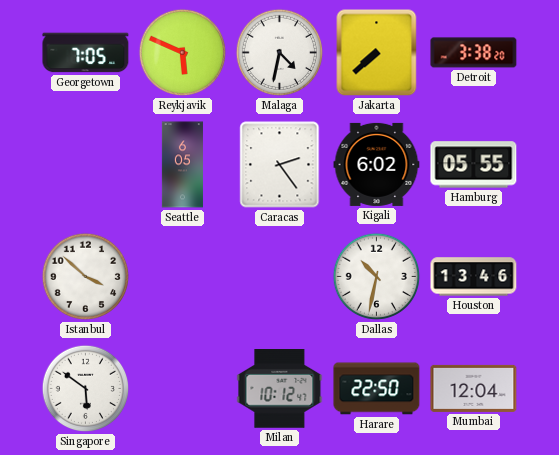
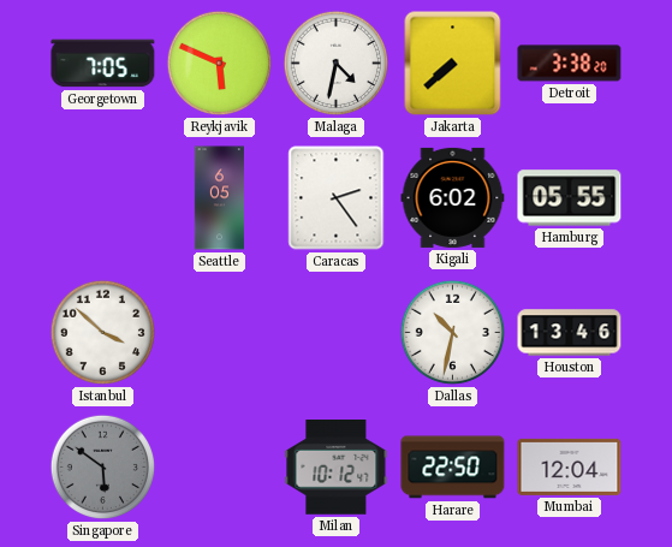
Singapore dial: white -> grey
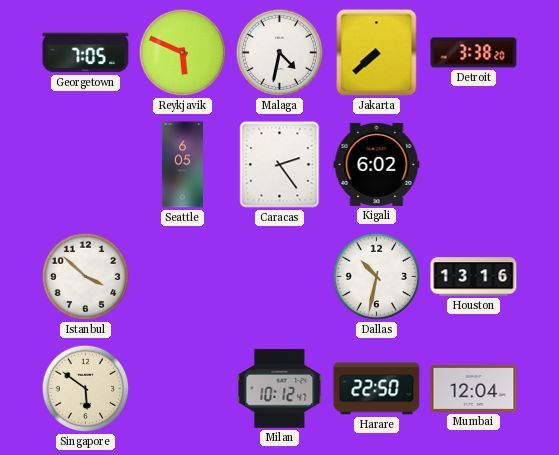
Hamburg: 05:55 -> none
Houston: 13:46 -> 13:16
Singapore dial: grey -> cream
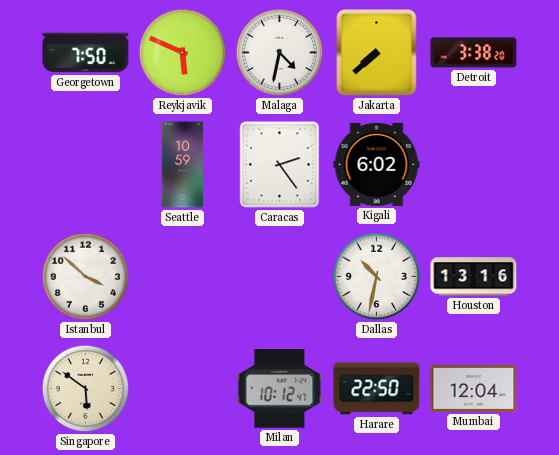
Georgetown: 7:05 -> 7:50
Seattle: 6:05 -> 10:59
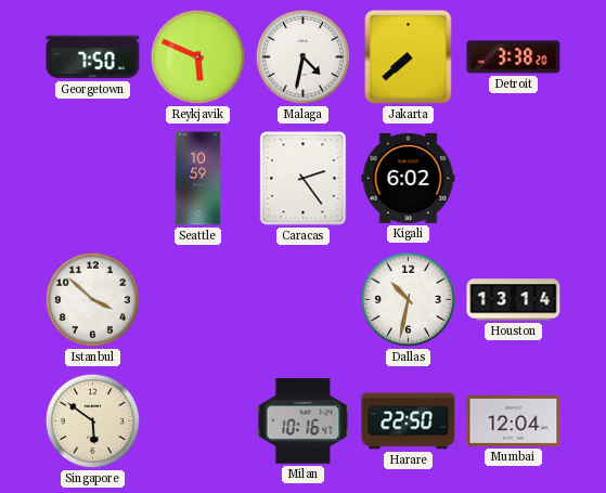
Houston: 13:16 -> 13:14
Milan: 10:12 -> 10:16
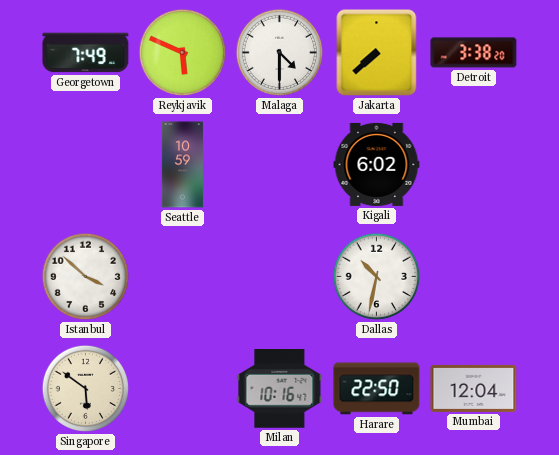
Georgetown: 7:50 -> 7:49
Malaga: 4:32 -> 4:30
Caracas: 2:24 -> none
Houston: 13:14 -> none
